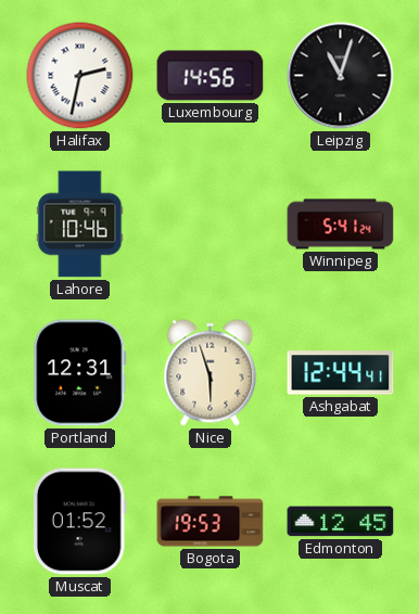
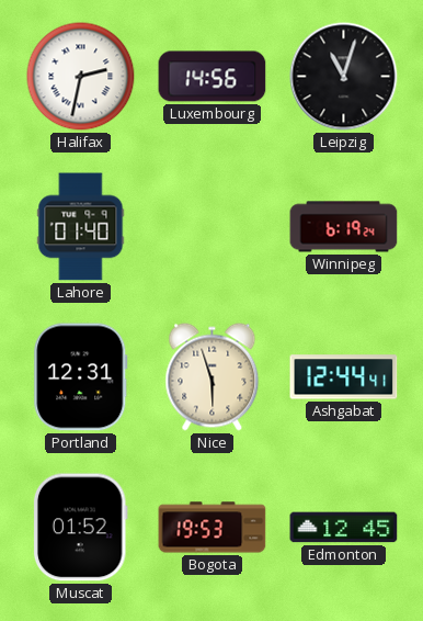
Lahore: 10:46 -> 01:40
Winnipeg: 5:41 -> 6:19
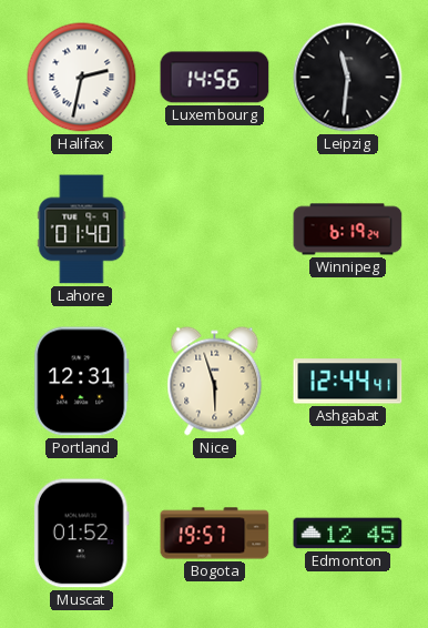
Leipzig: 11:03 -> 11:31
Bogota: 19:53 -> 19:57
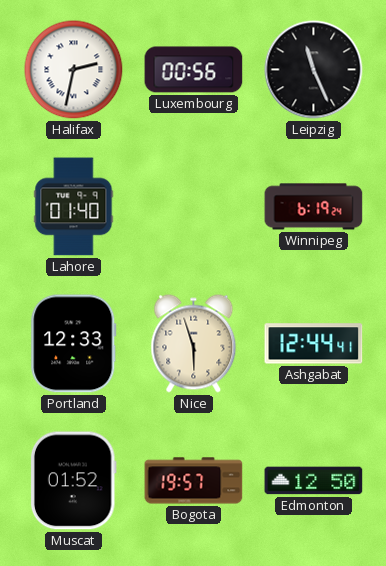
Luxembourg: 14:56 -> 00:56
Leipzig: 11:31 -> 11:26
Portland: 12:31 -> 12:33
Edmonton: 12:45 -> 12:50
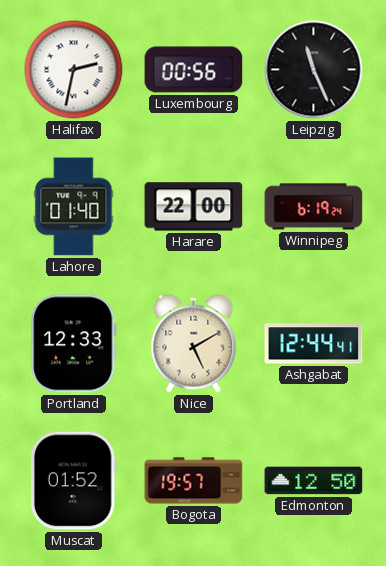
Harare: none -> 22:00
Nice: 5:57 -> 5:10
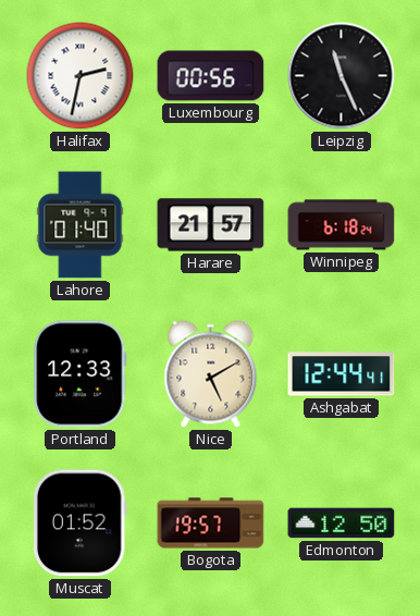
Harare: 22:00 -> 21:57
Winnipeg: 6:19 -> 6:18
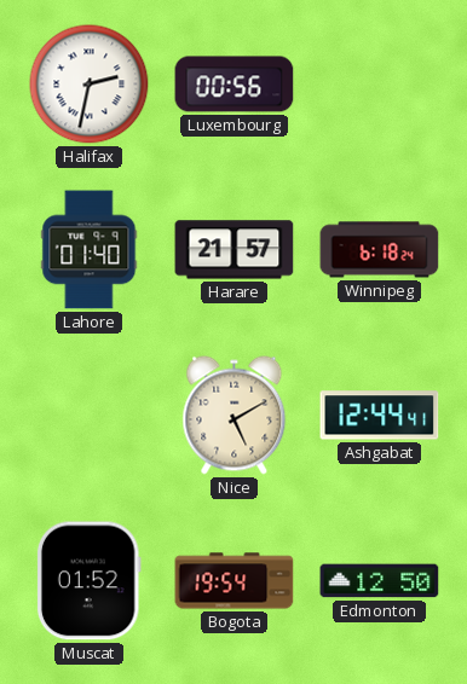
Leipzig: 11:26 -> none
Portland: 12:33 -> none
Bogota: 19:57 -> 19:54
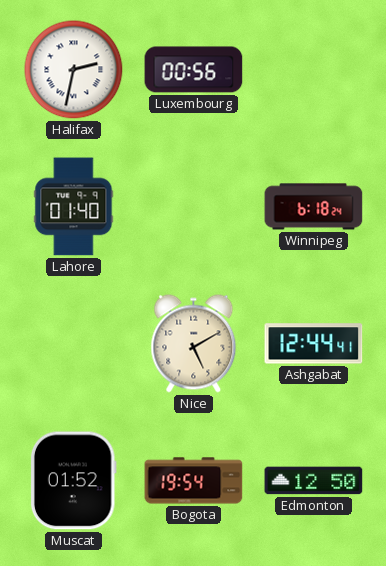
Harare: 21:57 -> none
